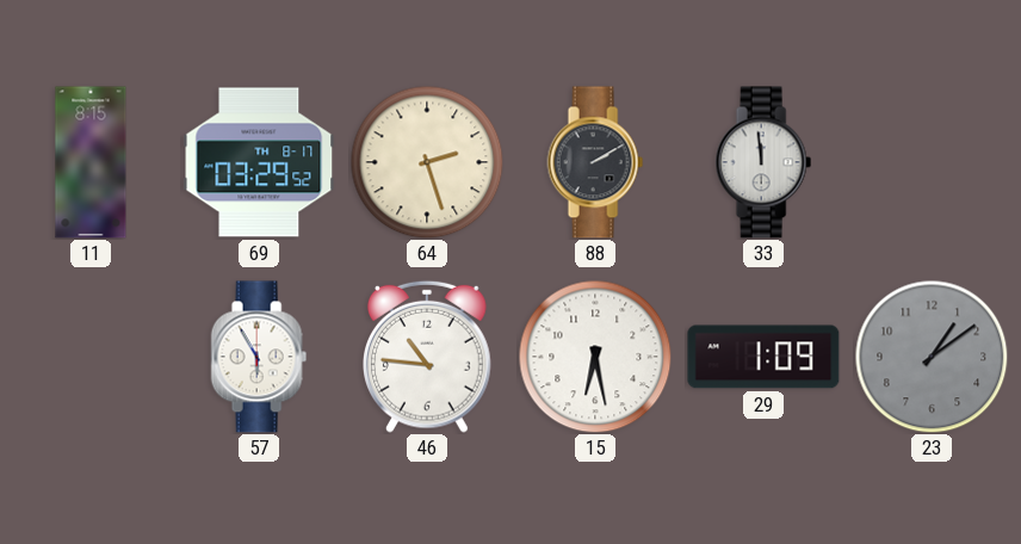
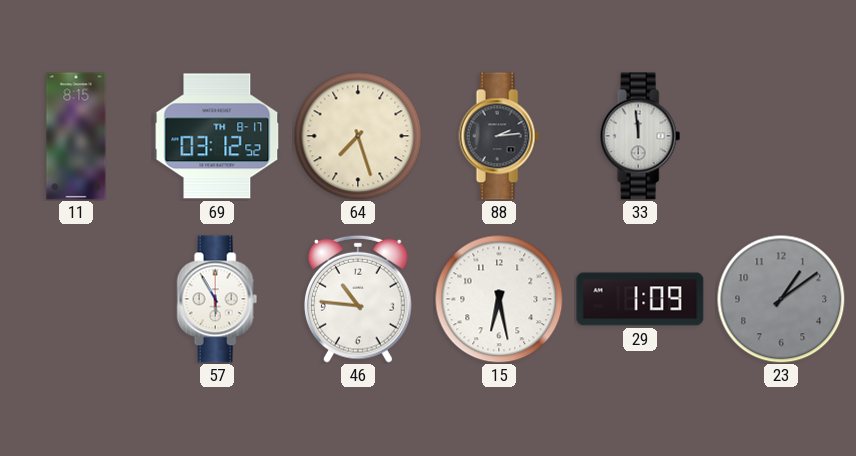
69: 03:29 -> 03:12
64: 2:27 -> 7:27
88: 2:10 -> 2:14
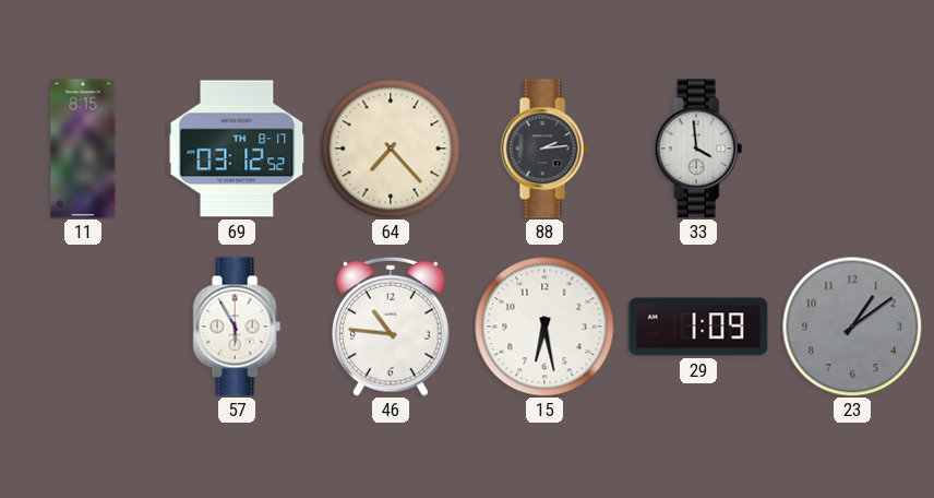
64: 7:27 -> 7:23
33: 11:59 -> 3:59
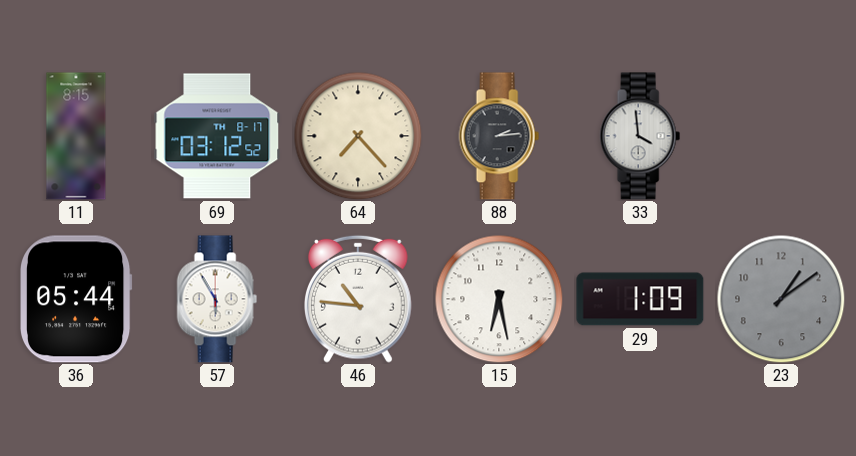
36: none -> 05:44
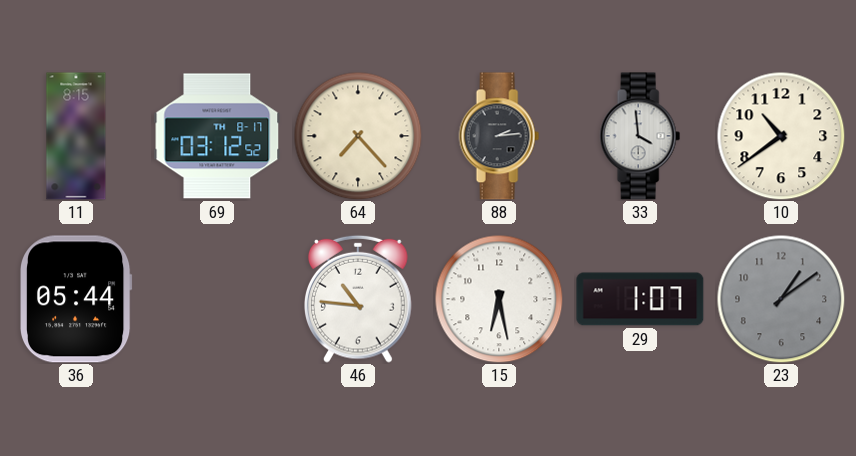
10: none -> 10:39
57: 5:55 -> none
29: 1:09 -> 1:07
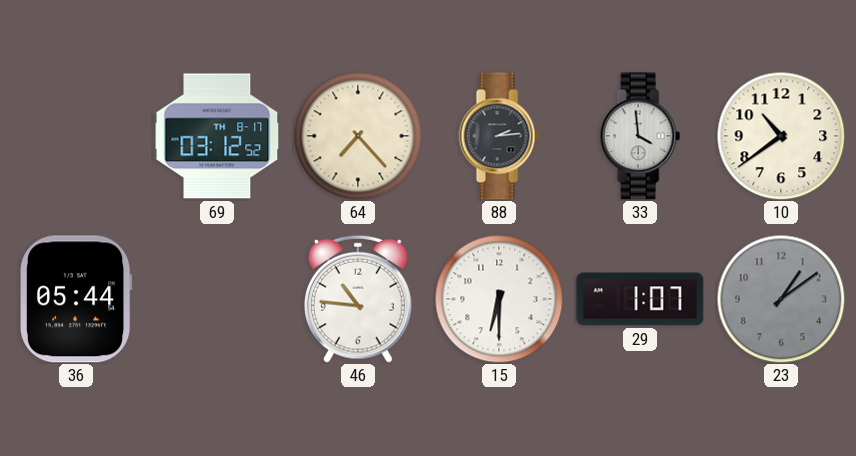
11: 8:15 -> none
15: 6:28 -> 6:30
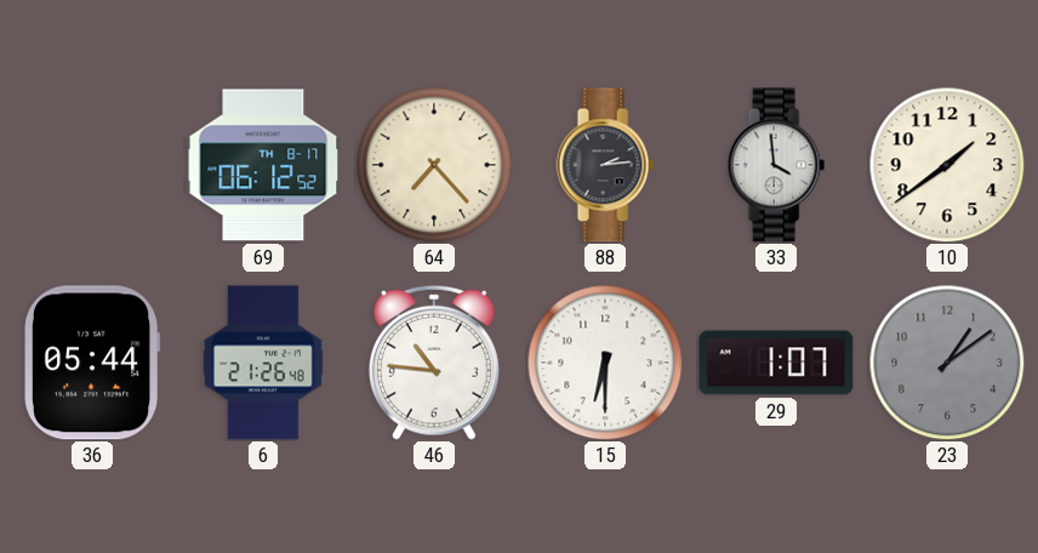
69: 03:12 -> 06:12
10: 10:39 -> 1:39
6: none -> 21:26
